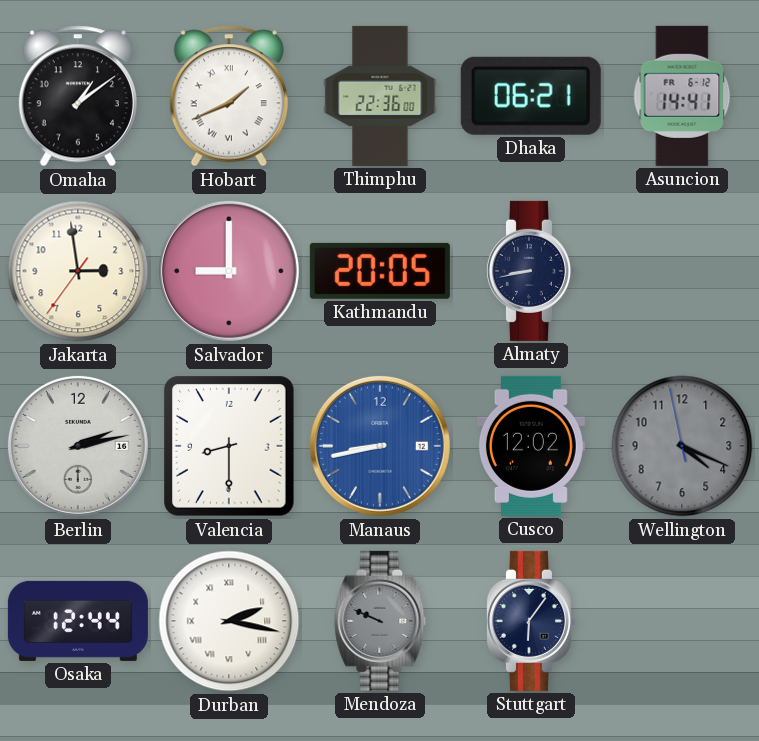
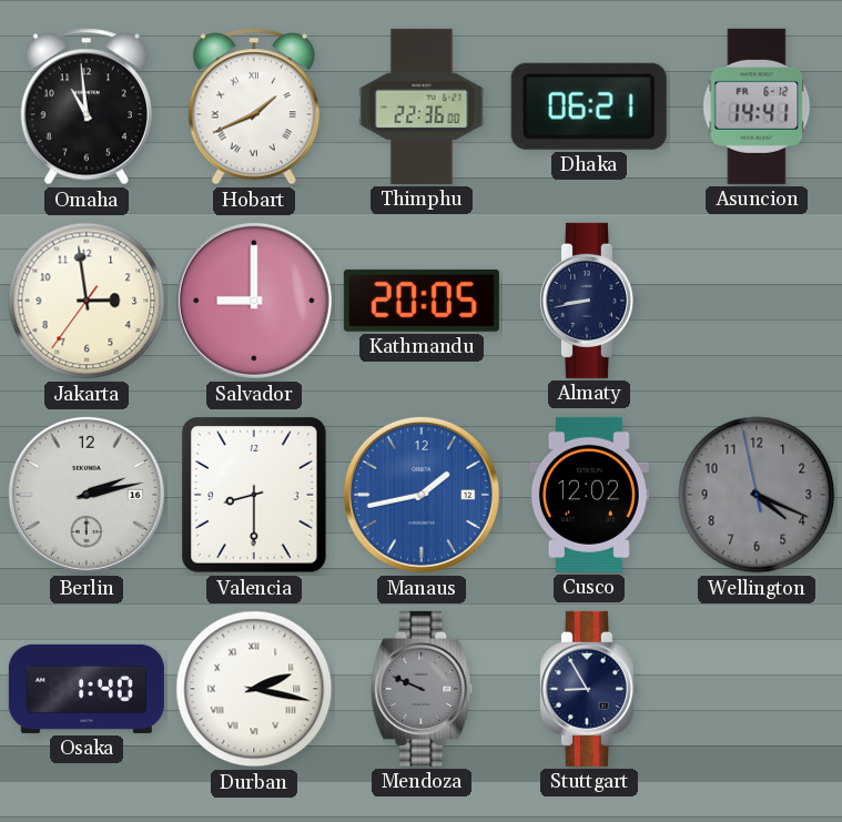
Omaha: 1:09 -> 10:59
Manaus: 8:43 -> 1:43
Osaka: 12:44 -> 1:40
Stuttgart: 6:06 -> 8:55
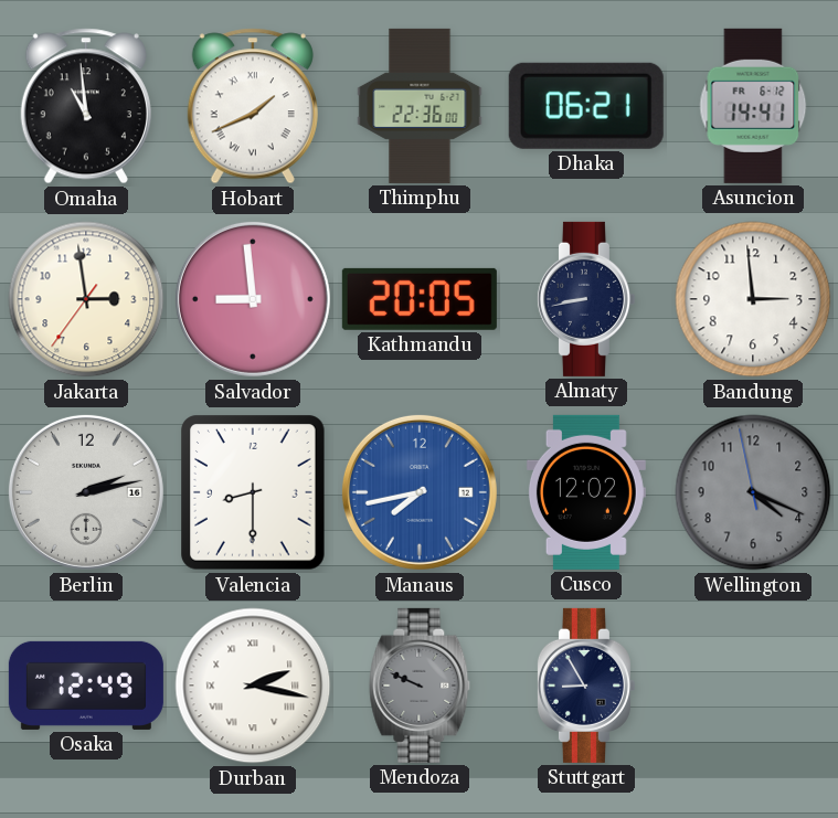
Salvador: 9:00 -> 8:59
Bandung: none -> 2:59
Manaus: 1:43 -> 7:43
Osaka: 1:40 -> 12:49
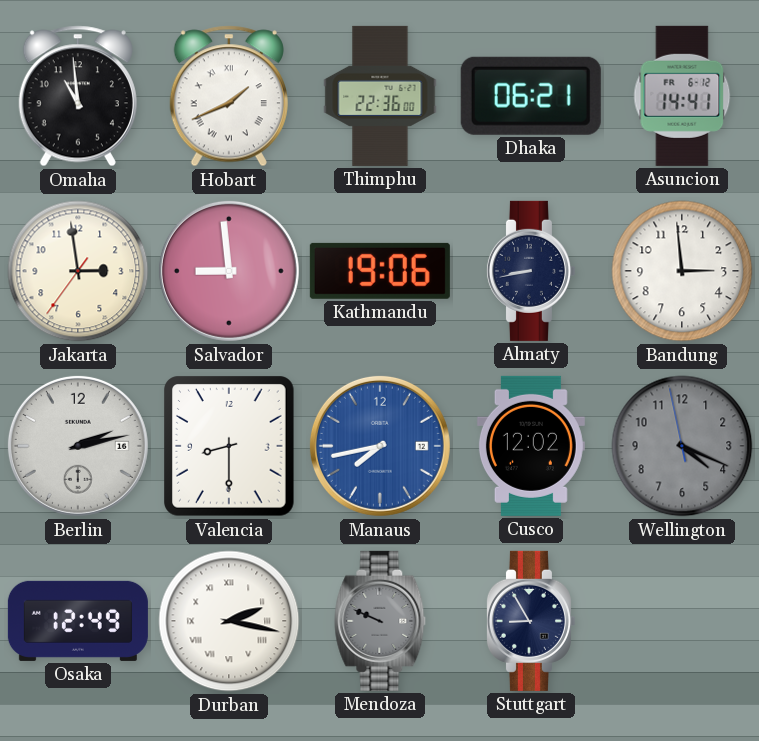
Kathmandu: 20:05 -> 19:06
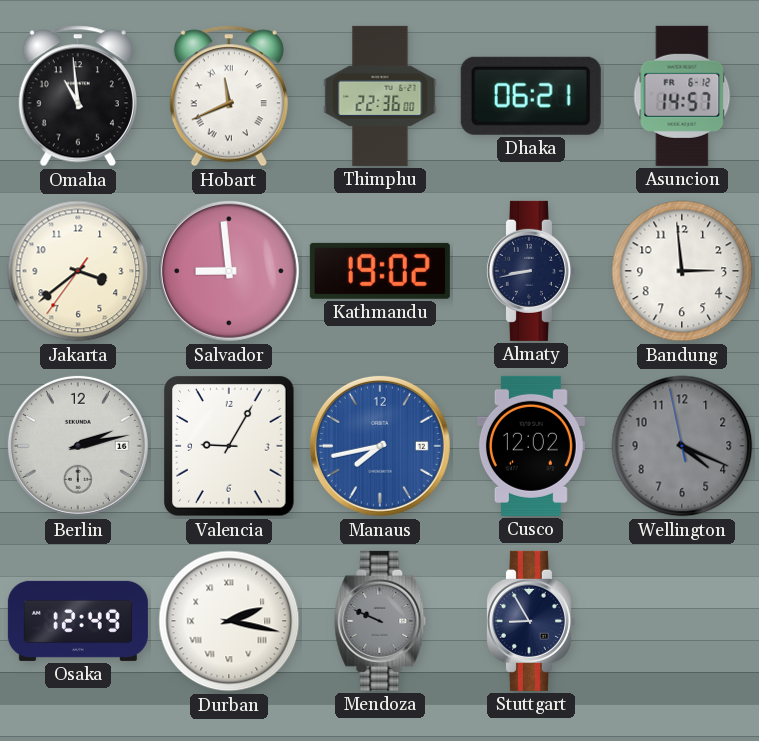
Hobart: 1:41 -> 11:41
Asuncion: 14:41 -> 14:57
Jakarta: 2:58 -> 3:38
Kathmandu: 19:06 -> 19:02
Valencia: 8:30 -> 9:05
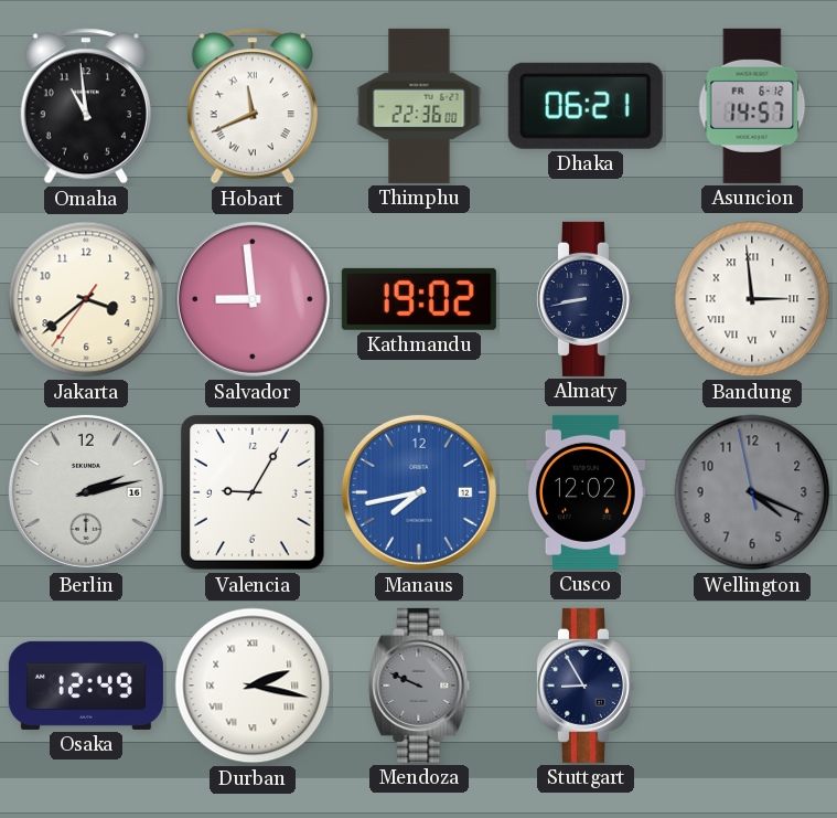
Bandung numerals: Arabic -> Roman
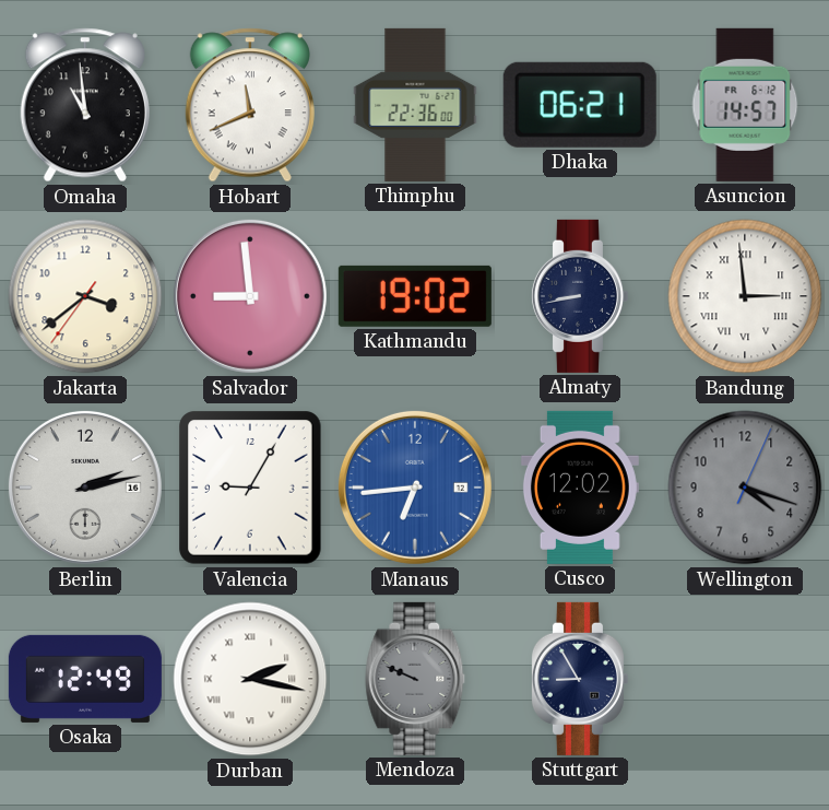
Manaus: 7:43 -> 6:44
Wellington: 4:18:58 -> 4:18:04
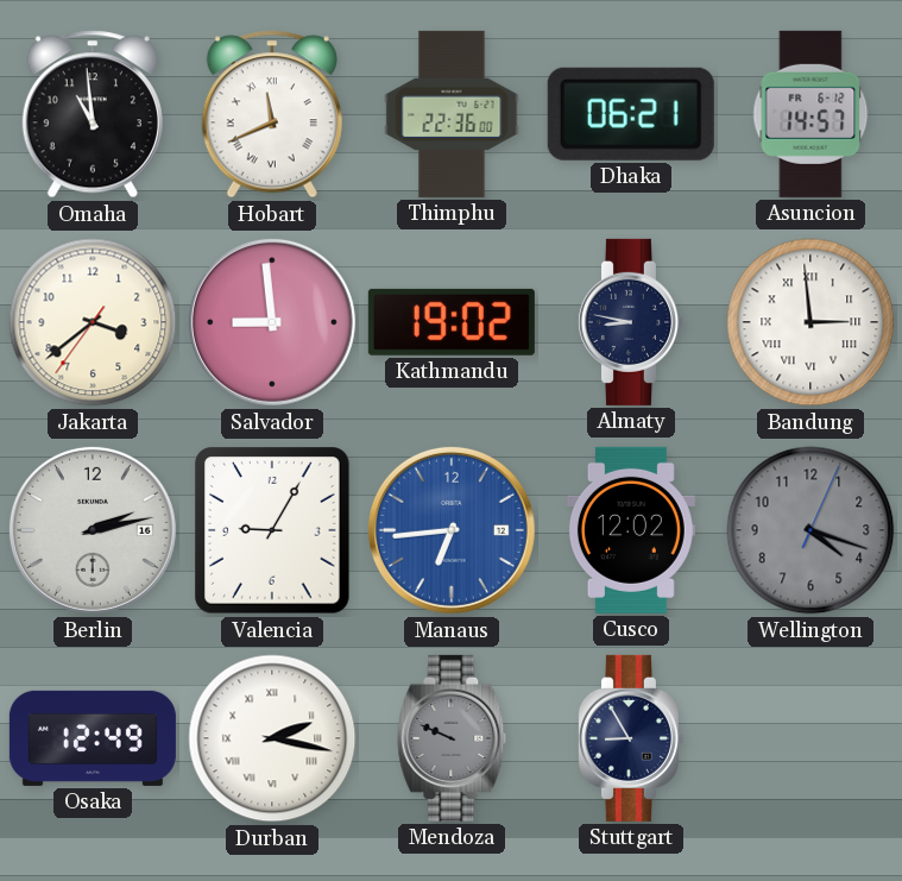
Almaty: 8:43 -> 8:47
